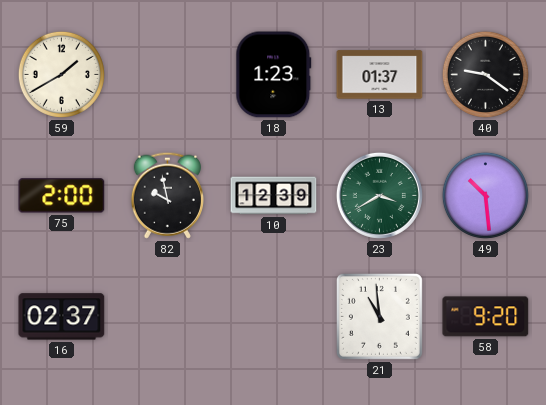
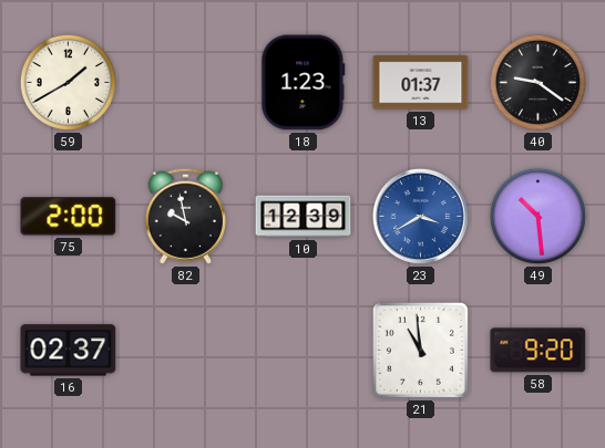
23 dial: green -> blue
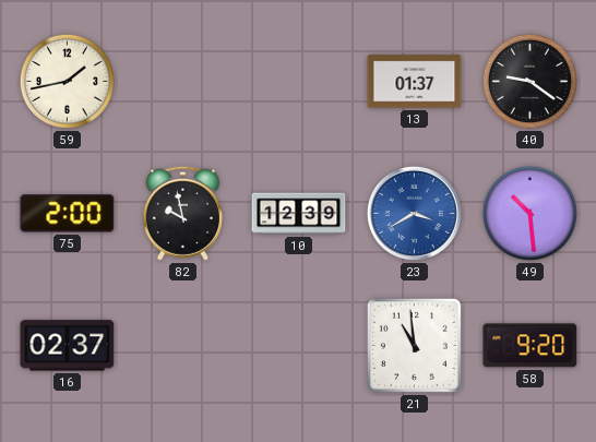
59: 1:40 -> 1:43
18: 1:23 -> none
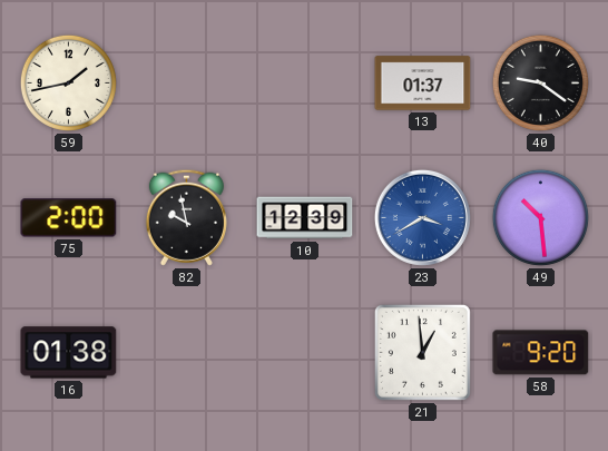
16: 02:37 -> 01:38
21: 10:59 -> 12:59
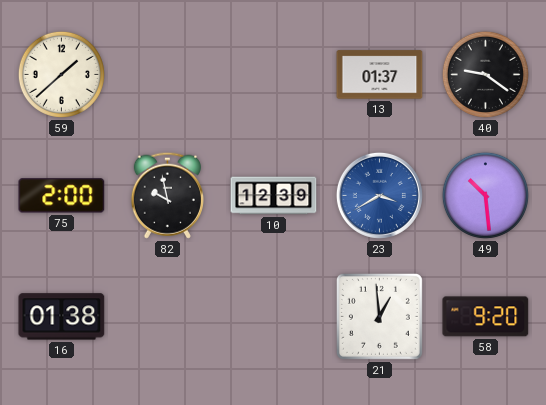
59: 1:43 -> 1:38
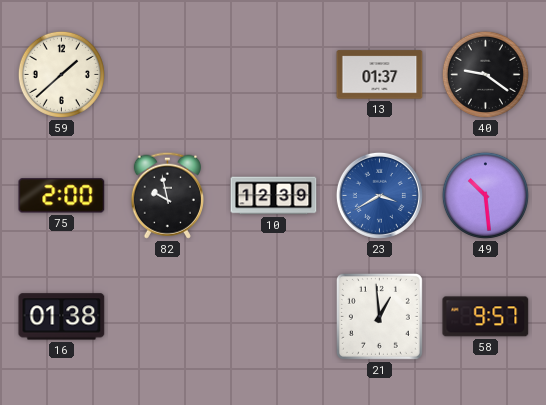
58: 9:20 -> 9:57
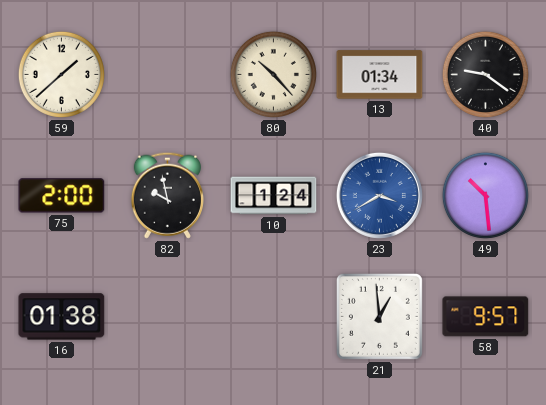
80: none -> 10:23
13: 01:37 -> 01:34
10: 12:39 -> 1:24
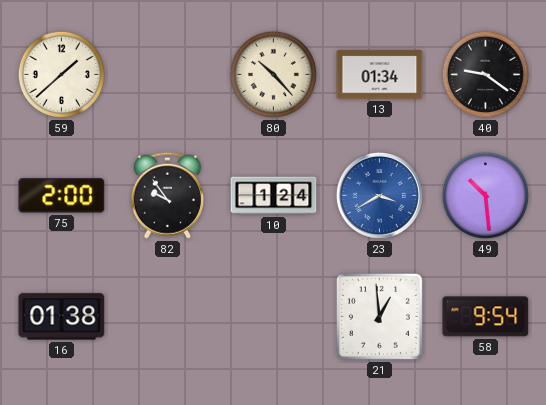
82: 9:58 -> 9:54
58: 9:57 -> 9:54
